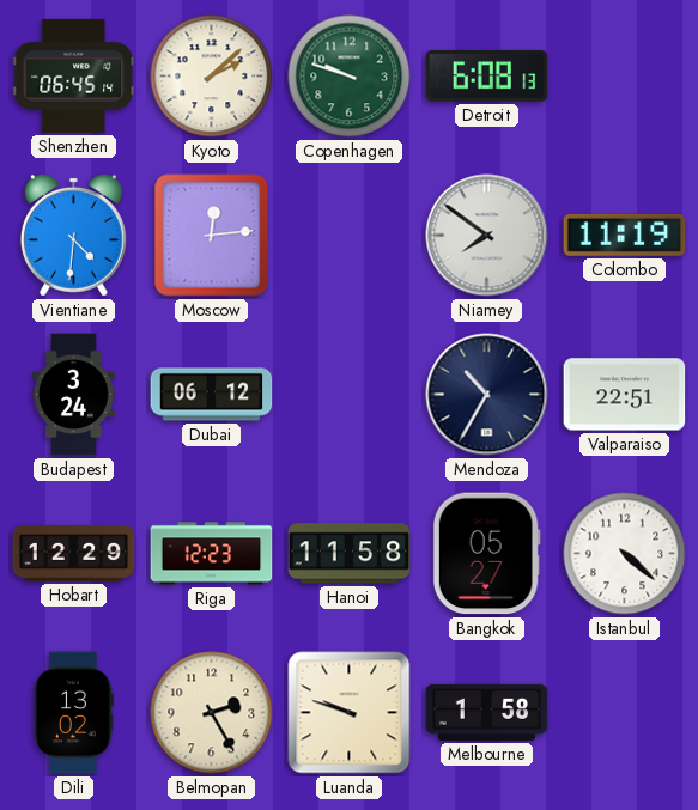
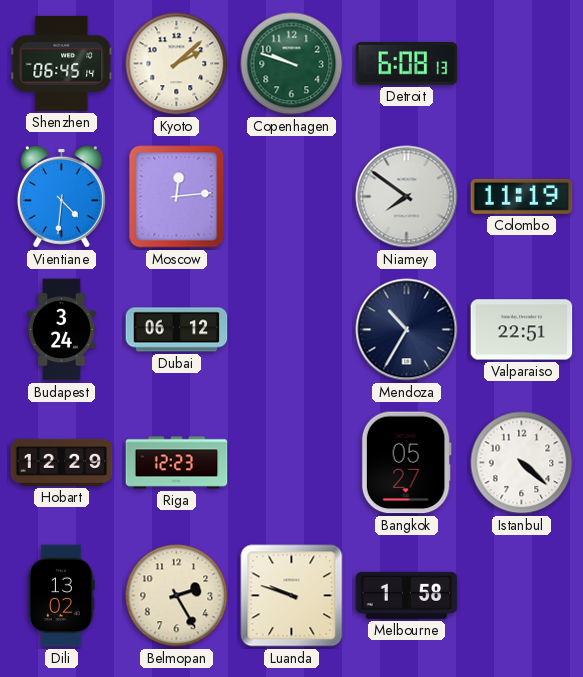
Hanoi: 11:58 -> none
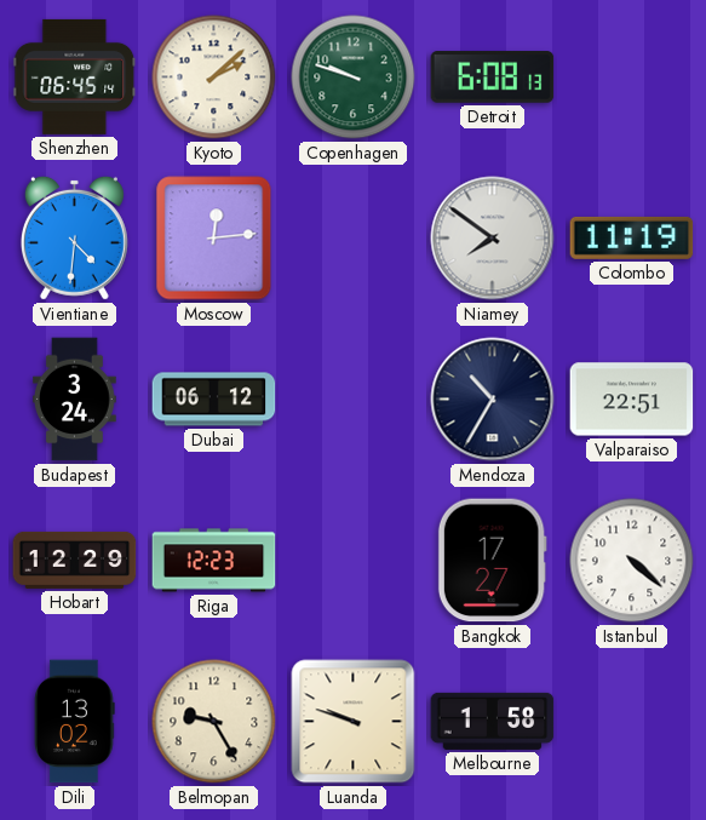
Bangkok: 05:27 -> 17:27
Belmopan: 2:25 -> 9:25
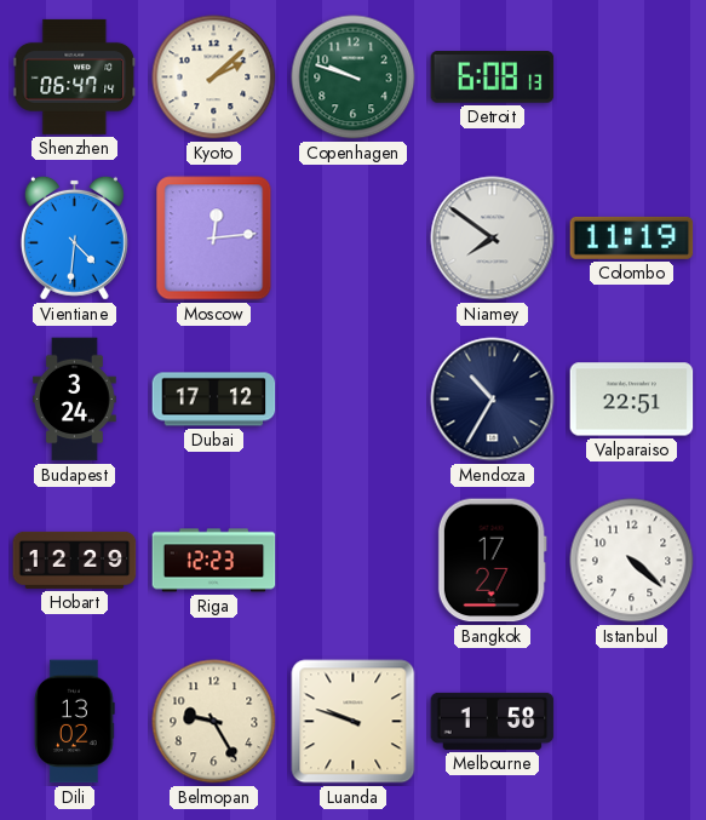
Shenzhen: 06:45 -> 06:47
Dubai: 06:12 -> 17:12
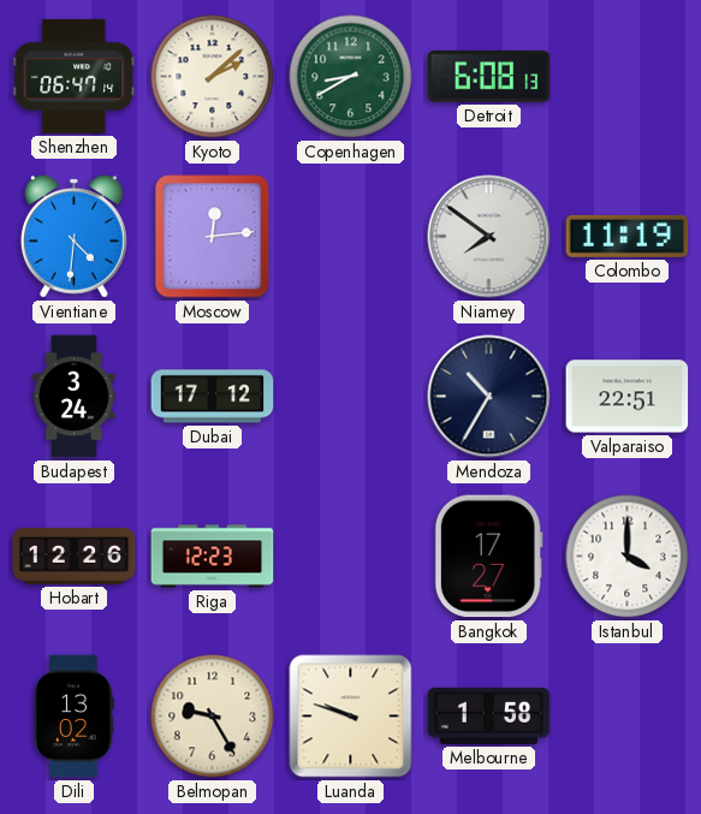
Copenhagen: 9:48 -> 8:40
Hobart: 12:29 -> 12:26
Istanbul: 4:22 -> 4:00
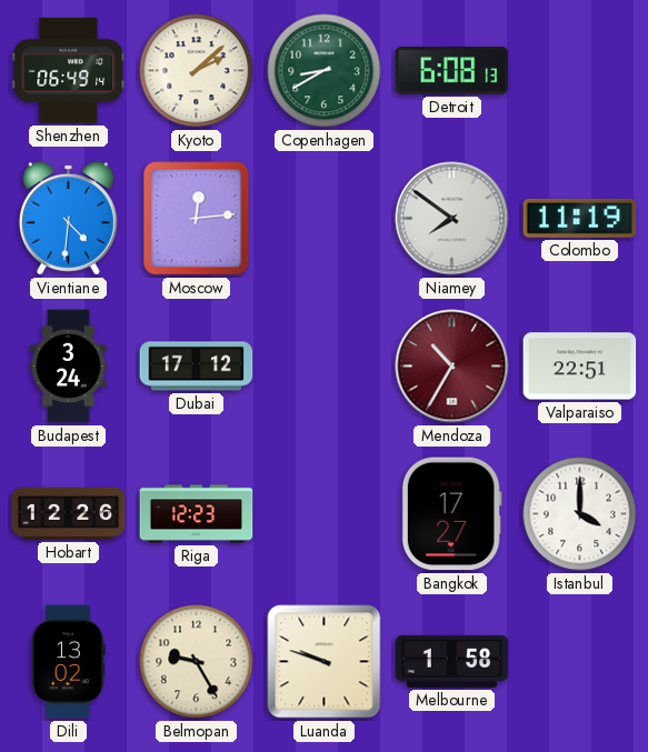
Shenzhen: 06:47 -> 06:49
Mendoza dial: navy -> burgundy
